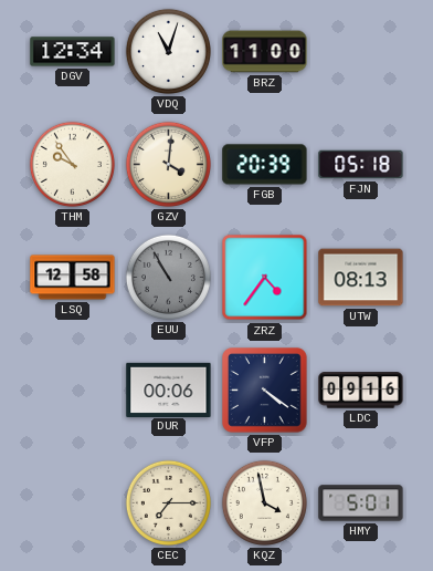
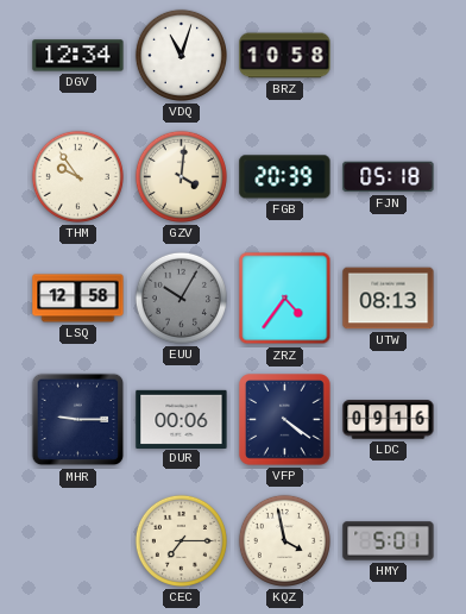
BRZ: 11:00 -> 10:58
EUU: 10:55 -> 10:05
MHR: none -> 9:15
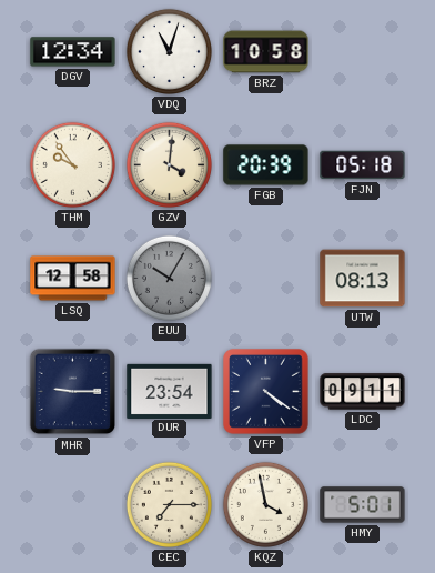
ZRZ: 4:36 -> none
DUR: 00:06 -> 23:54
LDC: 09:16 -> 09:11
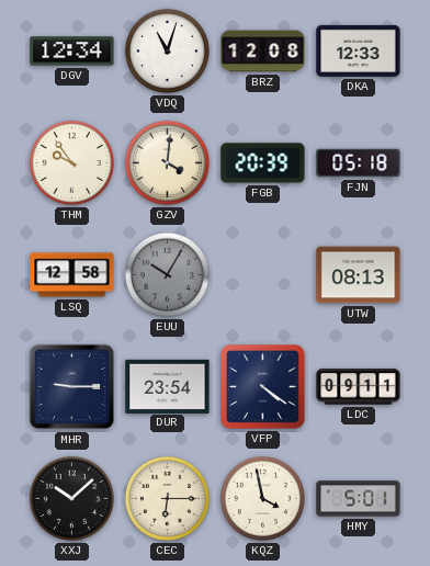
BRZ: 10:58 -> 12:08
DKA: none -> 12:33
XXJ: none -> 10:08
CEC: 7:15 -> 6:15
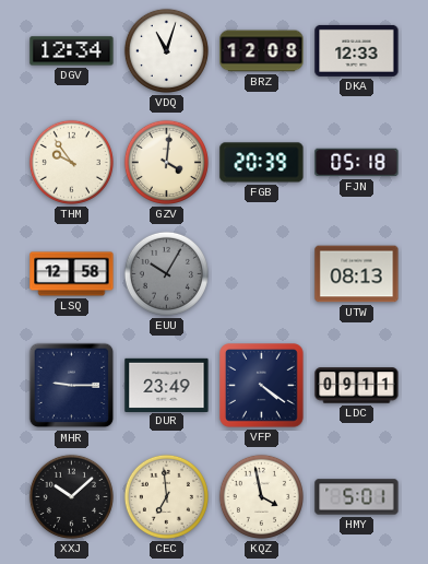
DUR: 23:54 -> 23:49
CEC: 6:15 -> 6:59
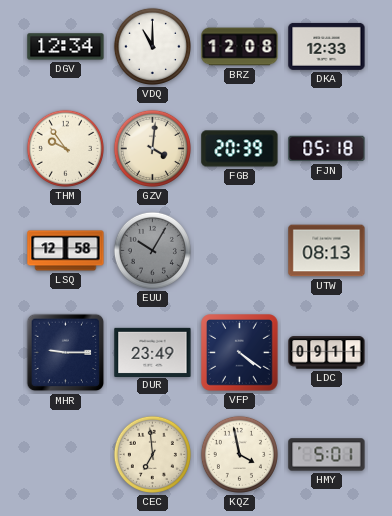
VDQ: 11:03 -> 11:00
XXJ: 10:08 -> none
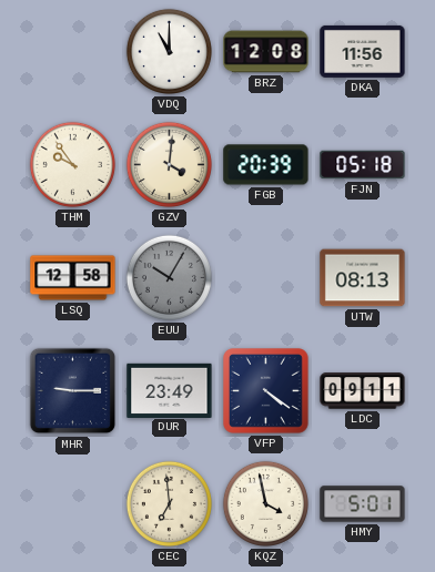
DGV: 12:34 -> none
DKA: 12:33 -> 11:56
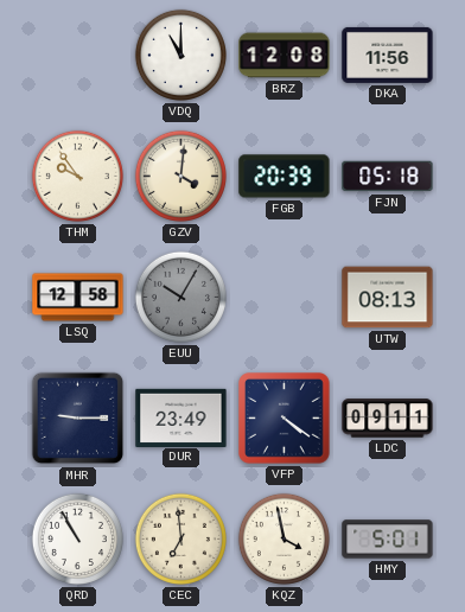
QRD: none -> 10:55
